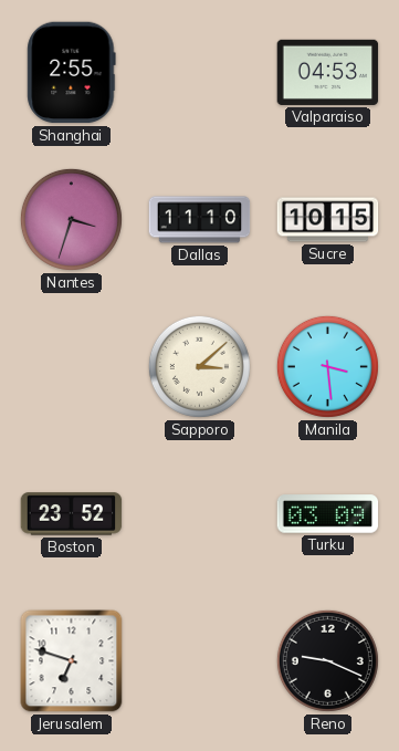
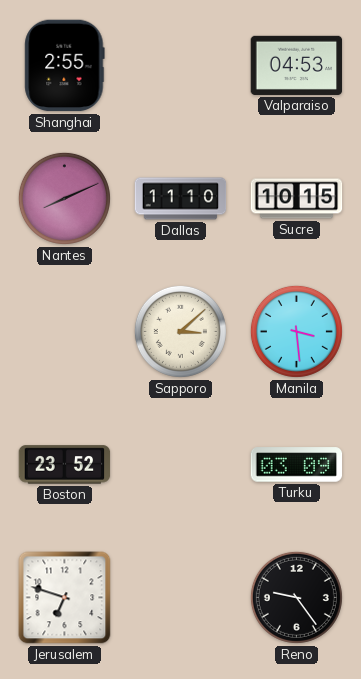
Nantes: 3:33 -> 8:11
Reno: 9:19 -> 9:24
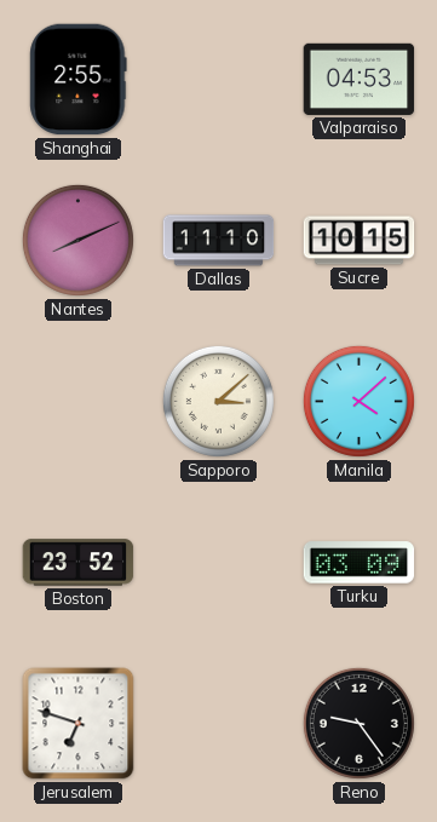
Manila: 3:29 -> 4:08
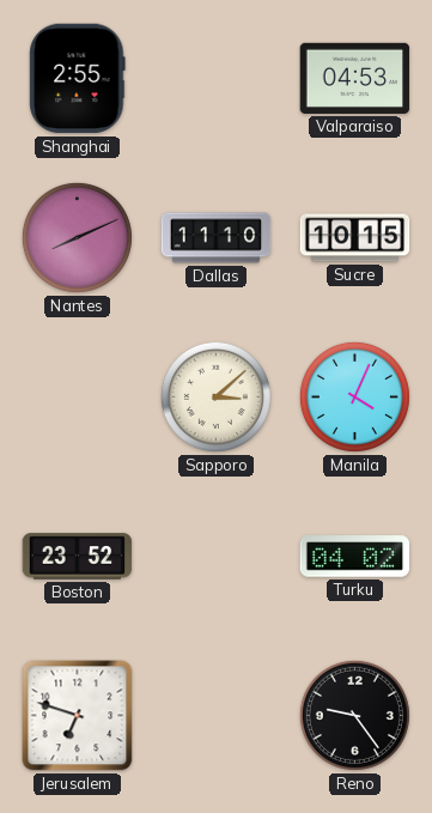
Manila: 4:08 -> 4:04
Turku: 03:09 -> 04:02
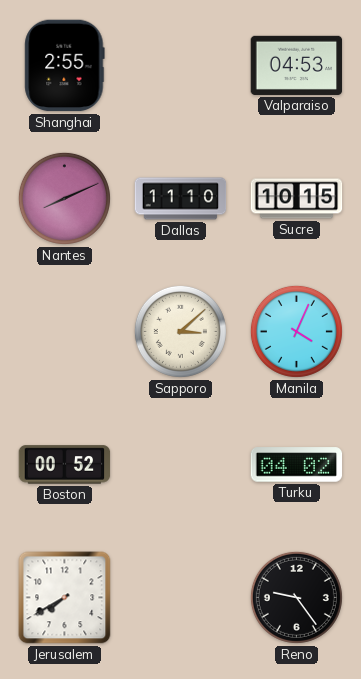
Boston: 23:52 -> 00:52
Jerusalem: 6:48 -> 7:40
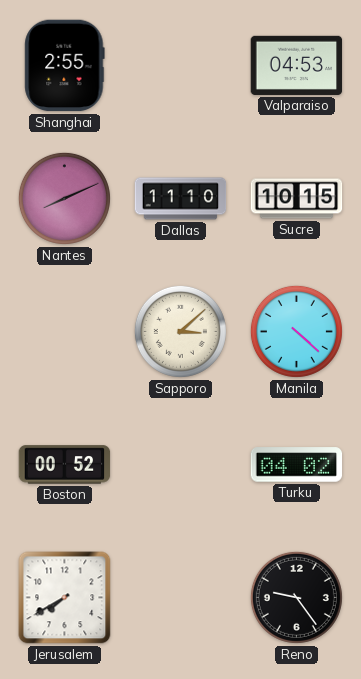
Manila: 4:04 -> 4:22
